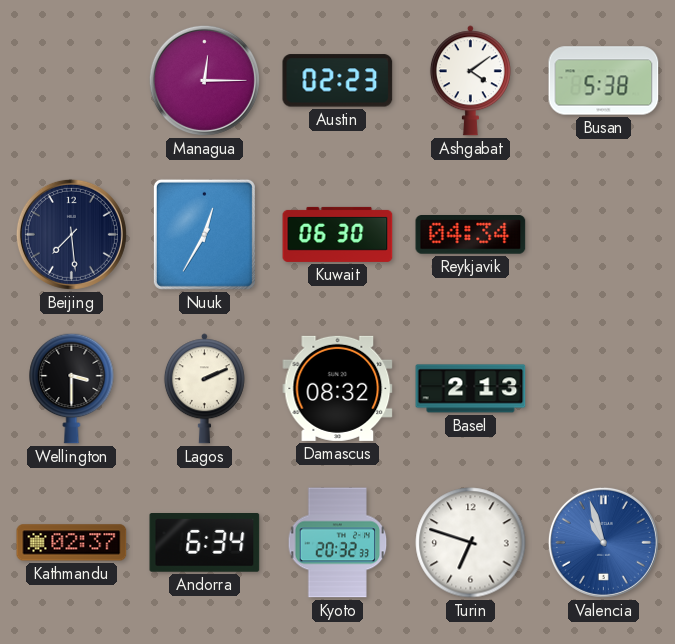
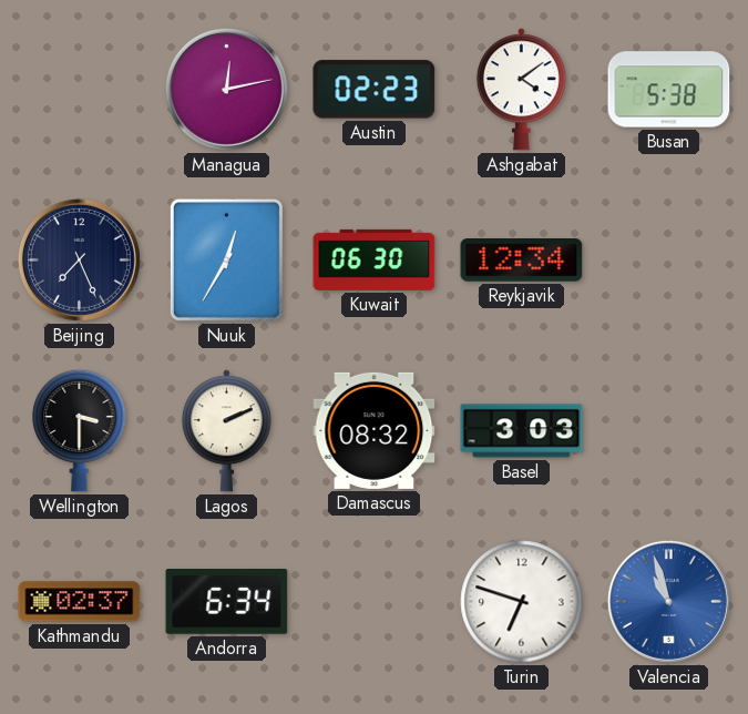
Managua: 12:15 -> 12:13
Beijing: 7:29 -> 7:26
Reykjavik: 04:34 -> 12:34
Basel: 2:13 -> 3:03
Kyoto: 20:32 -> none
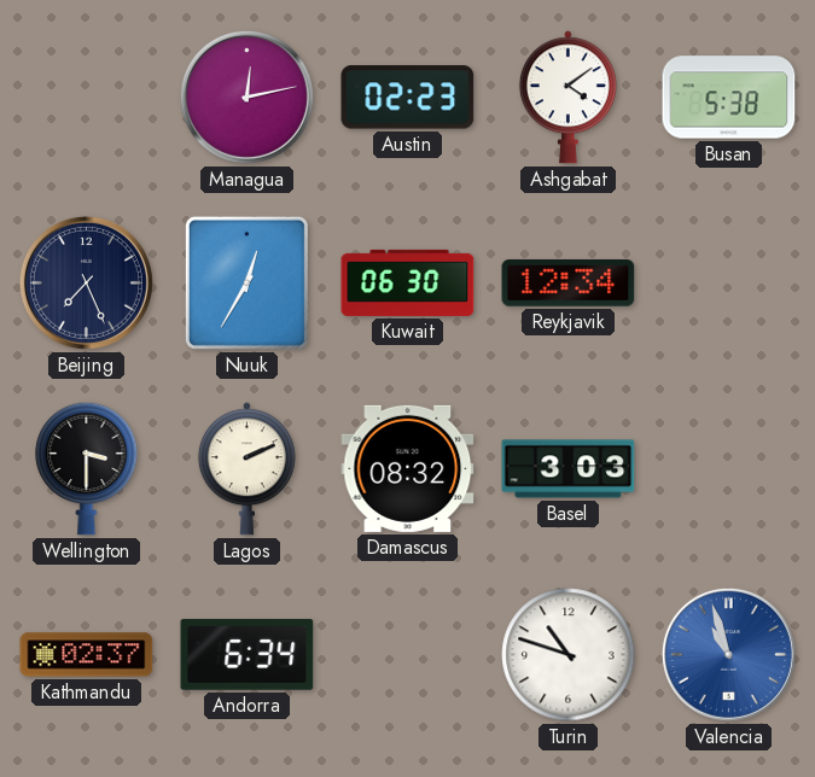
Turin: 6:48 -> 10:48
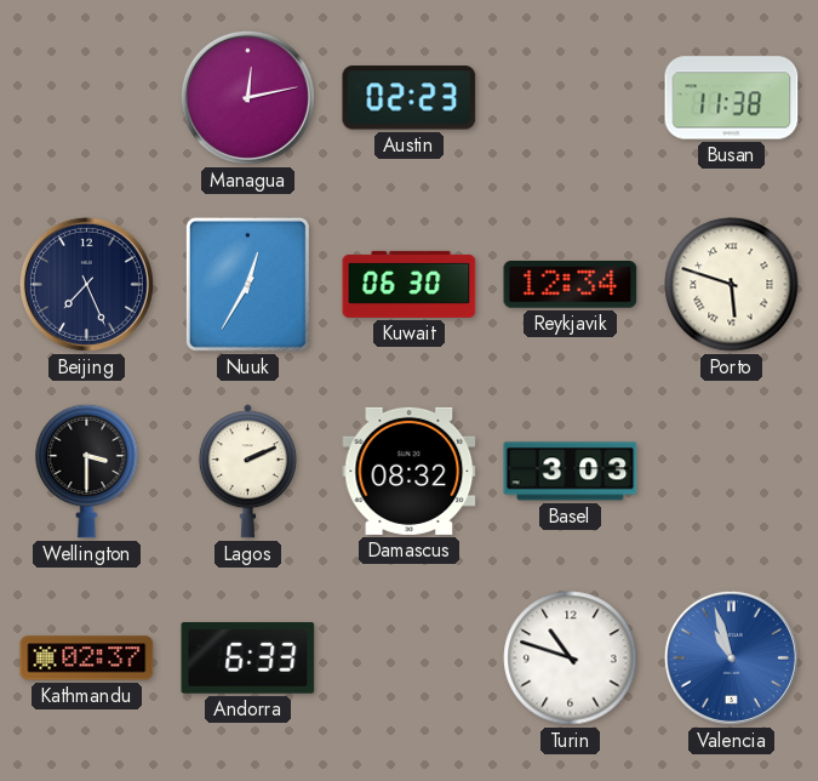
Ashgabat: 4:09 -> none
Busan: 5:38 -> 11:38
Porto: none -> 5:48
Andorra: 6:34 -> 6:33
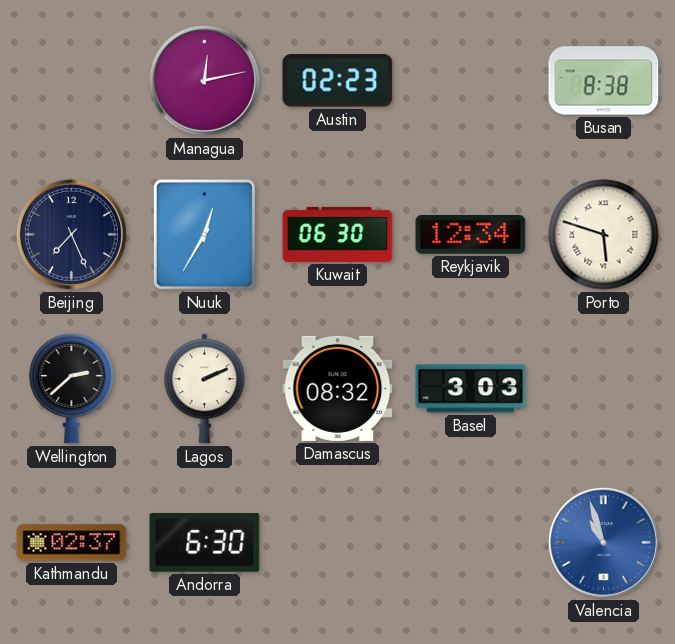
Busan: 11:38 -> 8:38
Wellington: 3:30 -> 2:38
Andorra: 6:33 -> 6:30
Turin: 10:48 -> none
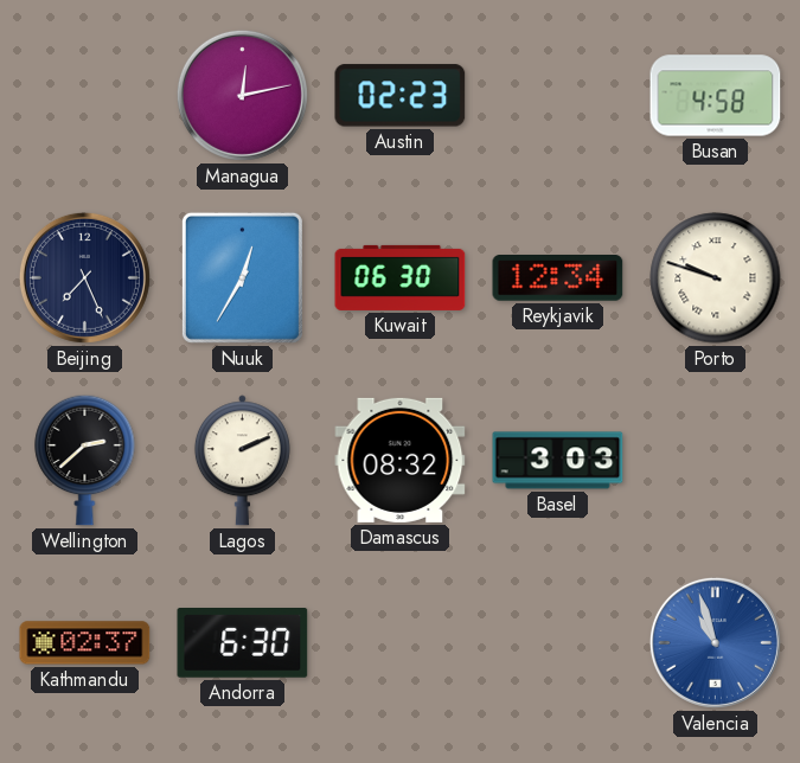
Busan: 8:38 -> 4:58
Porto: 5:48 -> 9:48
